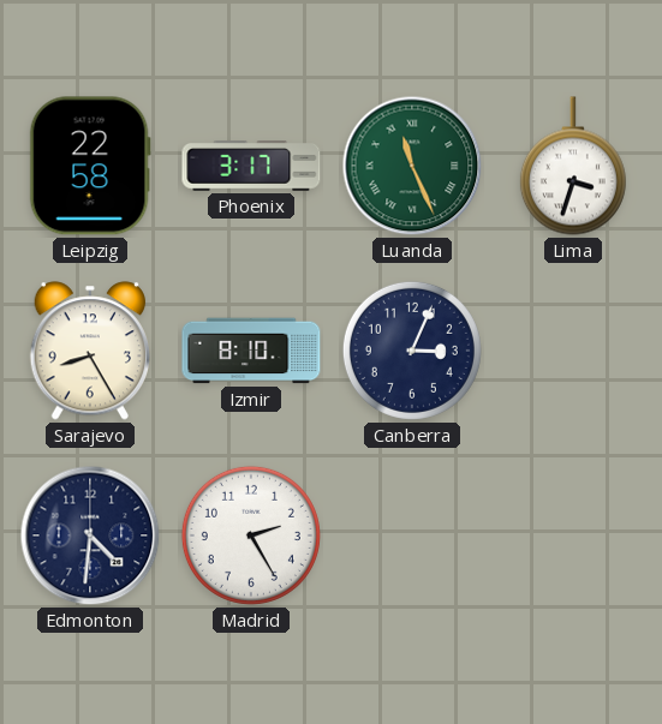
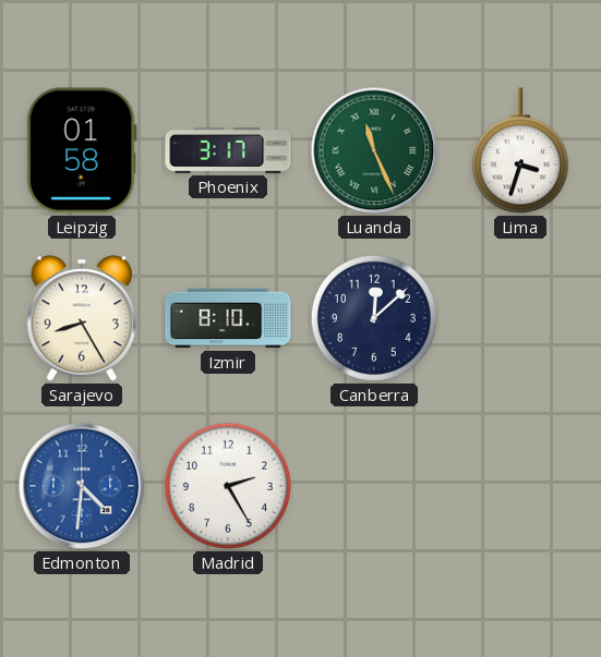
Leipzig: 22:58 -> 01:58
Canberra: 3:04 -> 12:08
Edmonton dial: navy -> blue
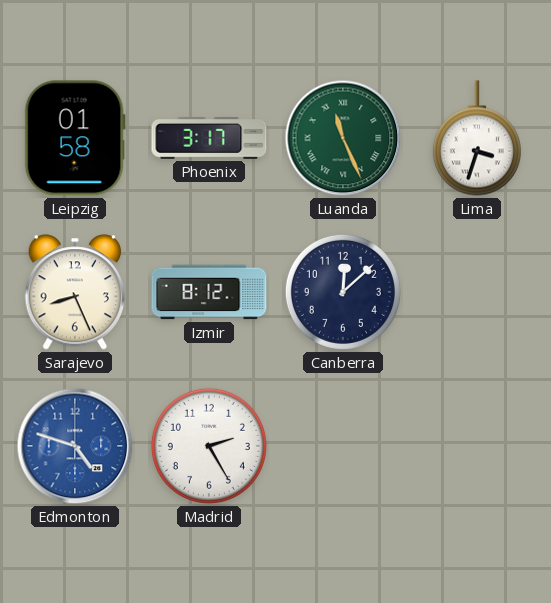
Sarajevo: 8:25 -> 8:26
Izmir: 8:10 -> 8:12
Edmonton: 4:31 -> 4:48
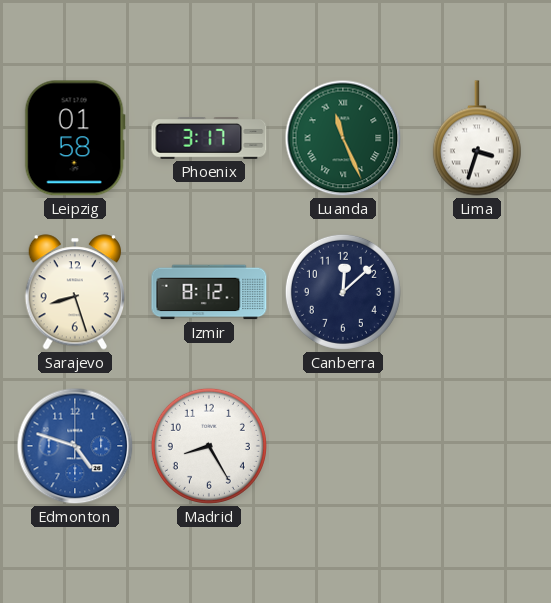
Sarajevo: 8:26 -> 8:27
Madrid: 2:25 -> 8:25
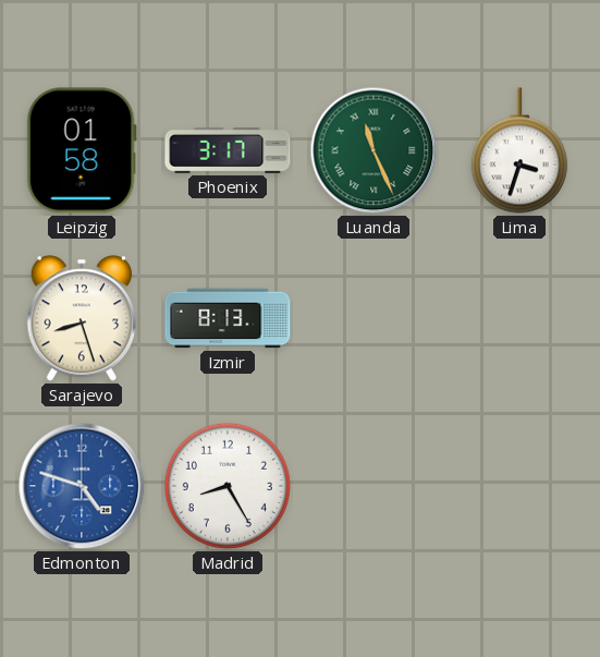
Izmir: 8:12 -> 8:13
Canberra: 12:08 -> none
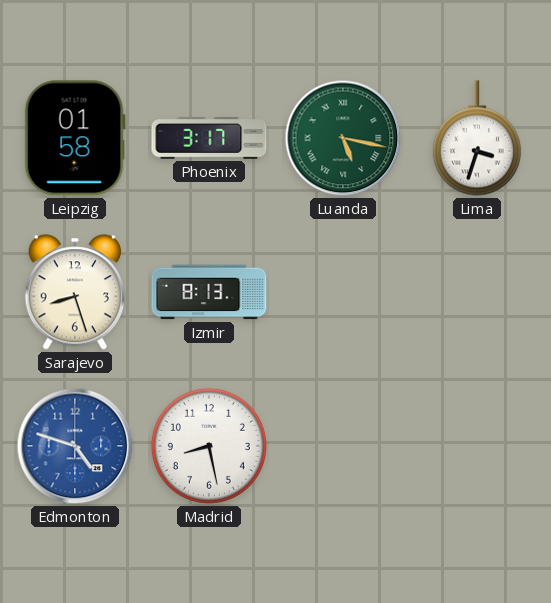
Luanda: 11:26 -> 5:17
Madrid: 8:25 -> 8:28
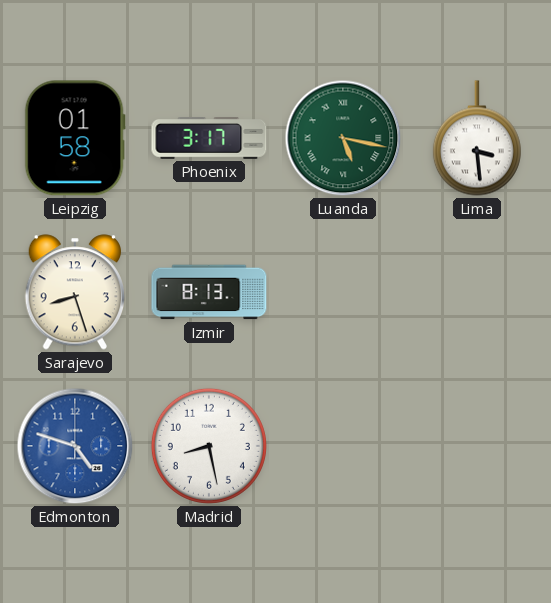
Lima: 3:33 -> 3:29
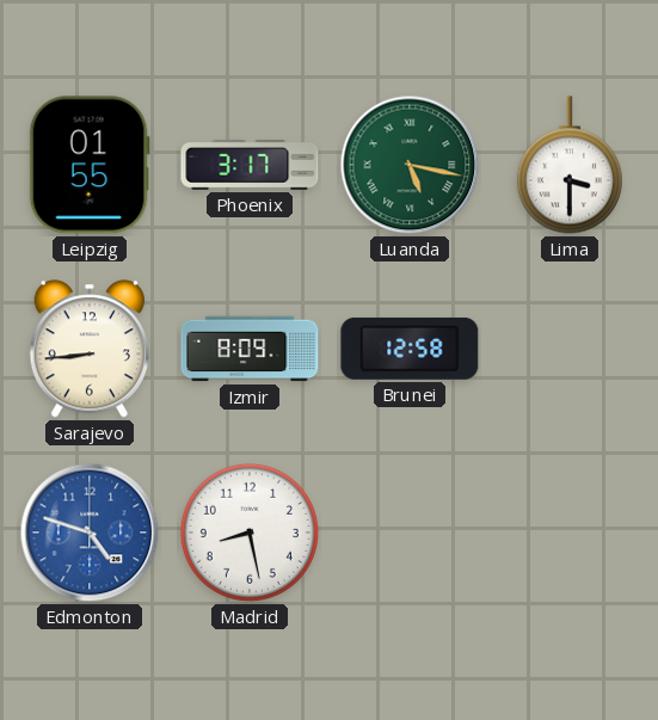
Leipzig: 01:58 -> 01:55
Lima: 3:29 -> 3:30
Sarajevo: 8:27 -> 8:44
Izmir: 8:13 -> 8:09
Brunei: none -> 12:58
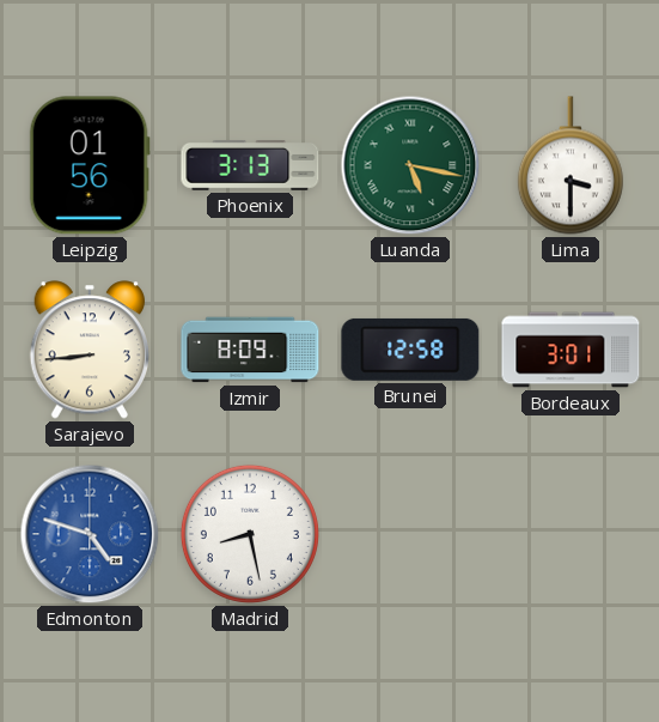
Leipzig: 01:55 -> 01:56
Phoenix: 3:17 -> 3:13
Bordeaux: none -> 3:01
